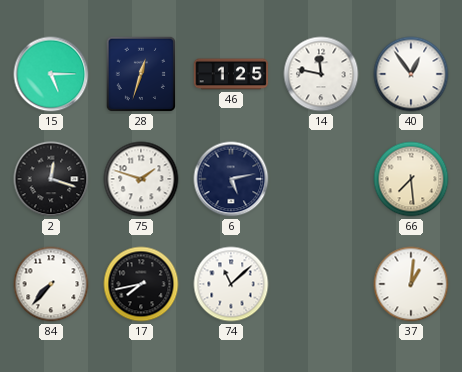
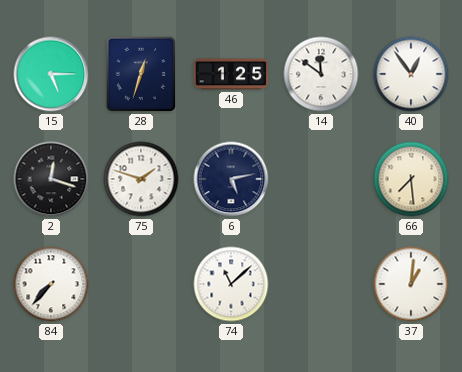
14: 11:47 -> 11:51
17: 7:43 -> none
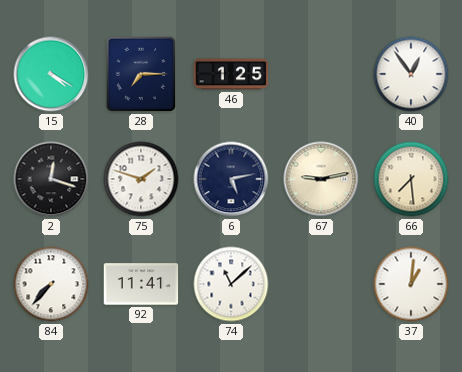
15: 5:15 -> 4:20
28: 12:33 -> 7:15
14: 11:51 -> none
67: none -> 9:13
92: none -> 11:41
